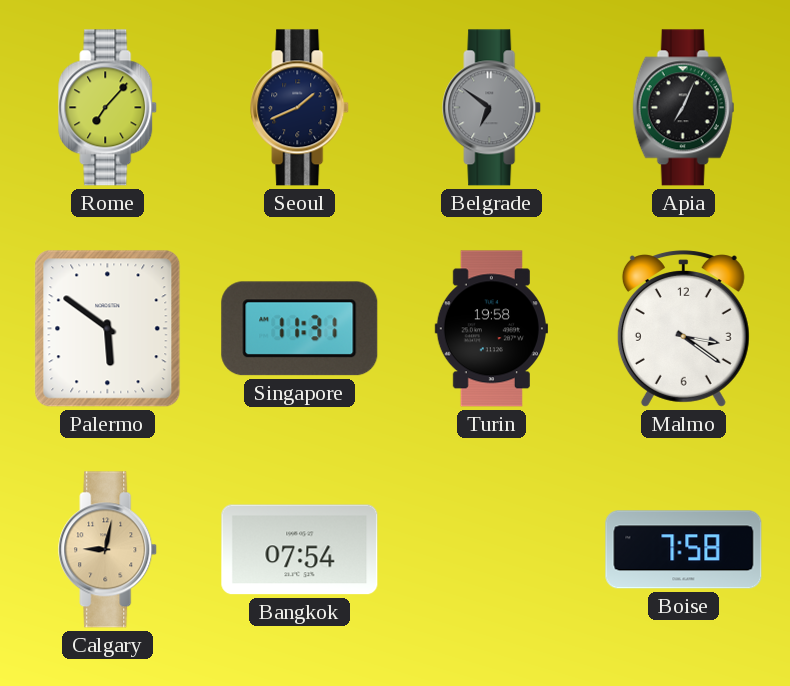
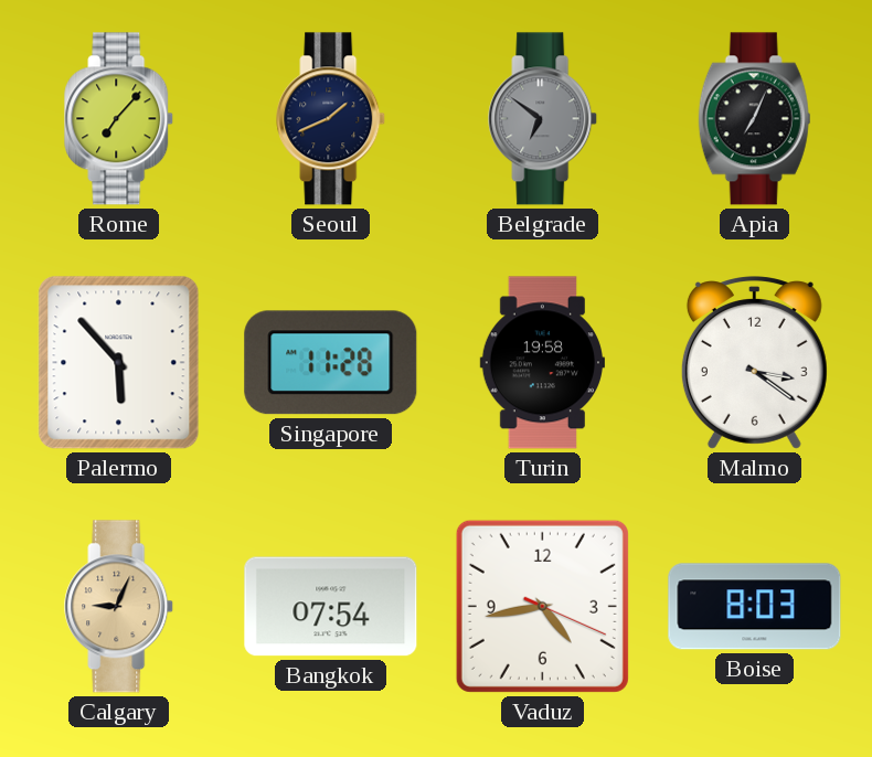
Palermo: 5:51 -> 5:53
Singapore: 11:31 -> 11:28
Calgary: 9:02 -> 9:04
Vaduz: none -> 4:43
Boise: 7:58 -> 8:03
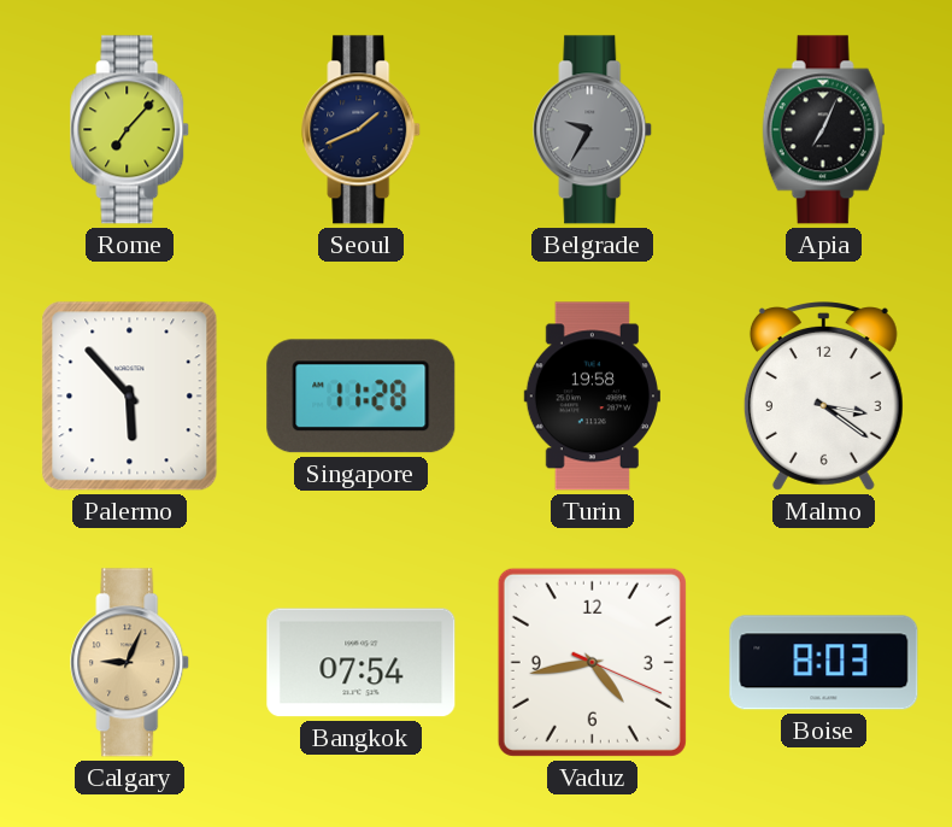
Belgrade: 6:51 -> 9:35
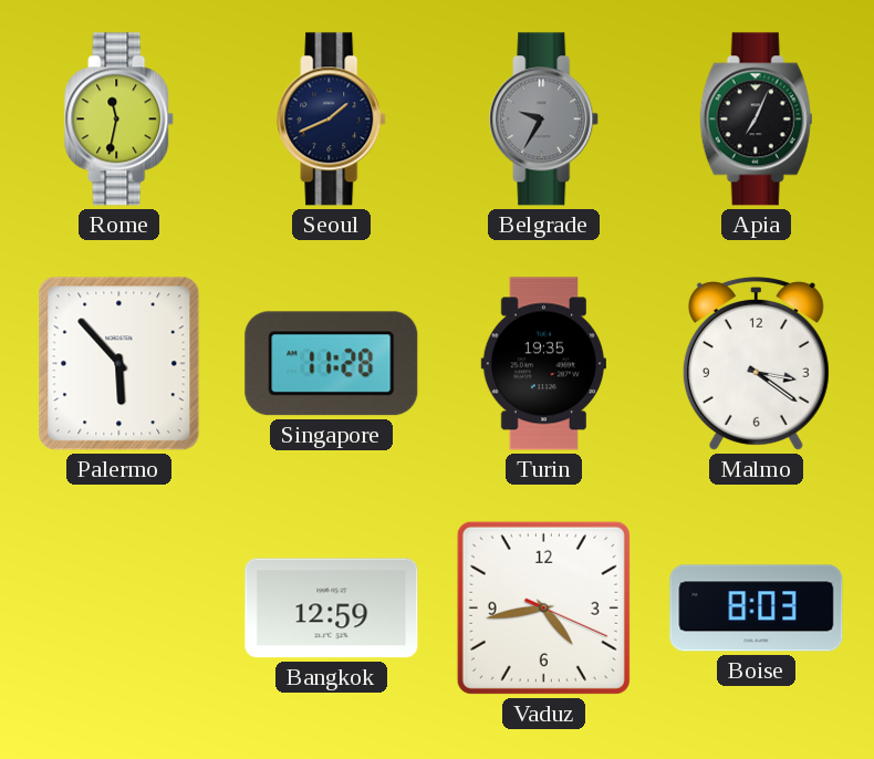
Rome: 7:07 -> 11:32
Turin: 19:58 -> 19:35
Calgary: 9:04 -> none
Bangkok: 07:54 -> 12:59
